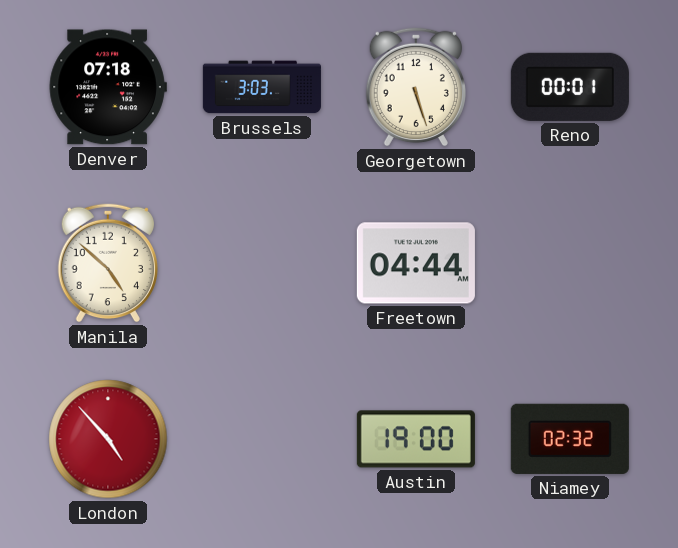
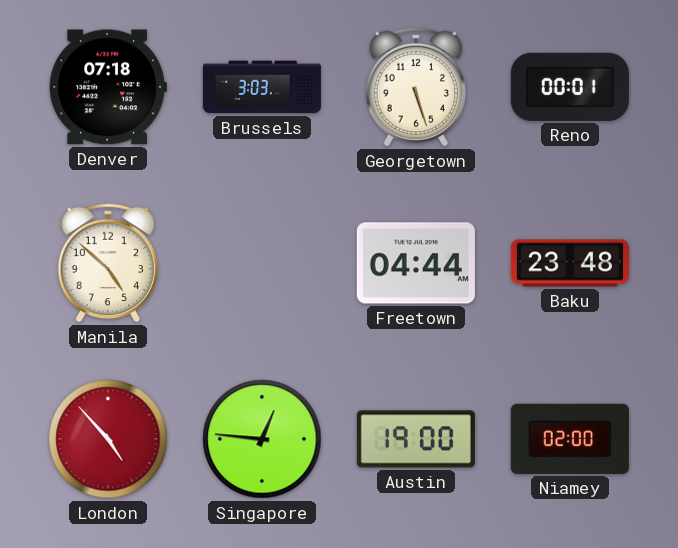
Baku: none -> 23:48
Singapore: none -> 12:46
Niamey: 02:32 -> 02:00
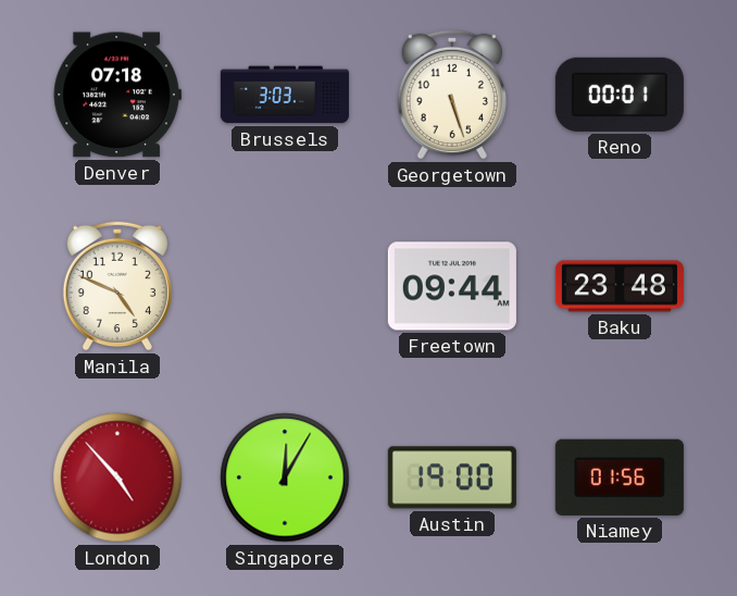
Manila: 4:52 -> 4:49
Freetown: 04:44 -> 09:44
Singapore: 12:46 -> 12:05
Niamey: 02:00 -> 01:56
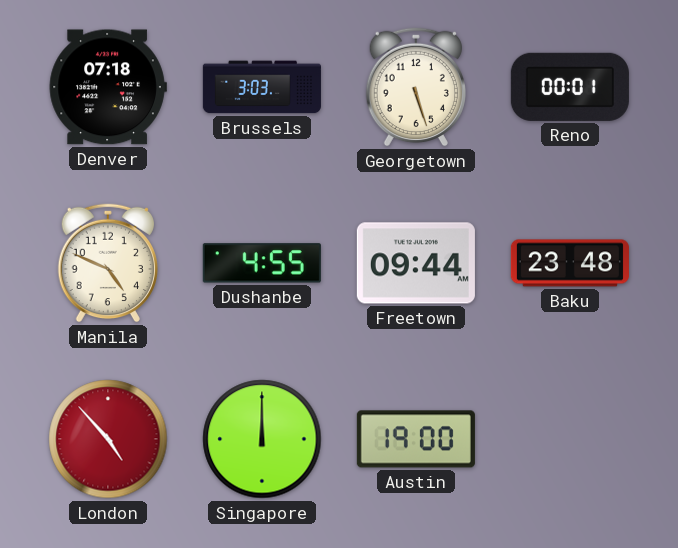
Dushanbe: none -> 4:55
Singapore: 12:05 -> 12:00
Niamey: 01:56 -> none
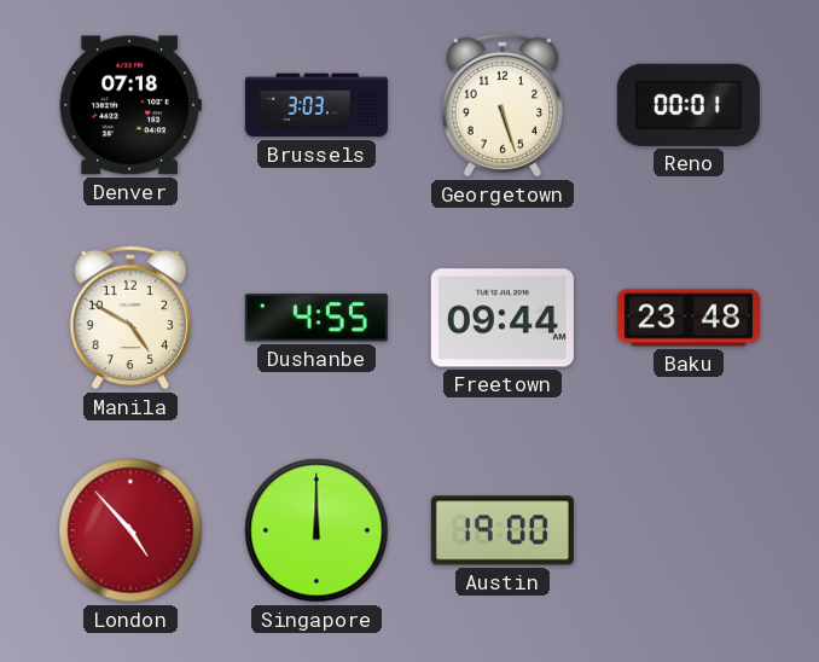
Manila: 4:49 -> 4:50
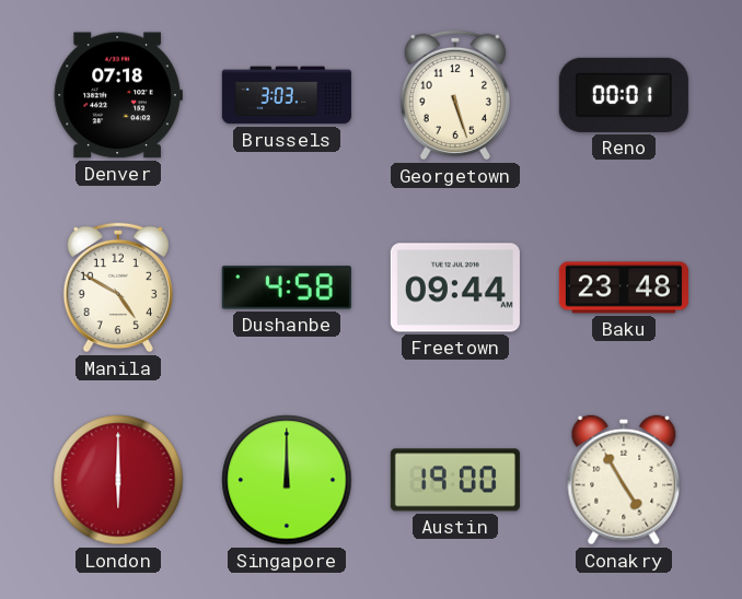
Dushanbe: 4:55 -> 4:58
London: 4:53 -> 6:00
Conakry: none -> 4:55
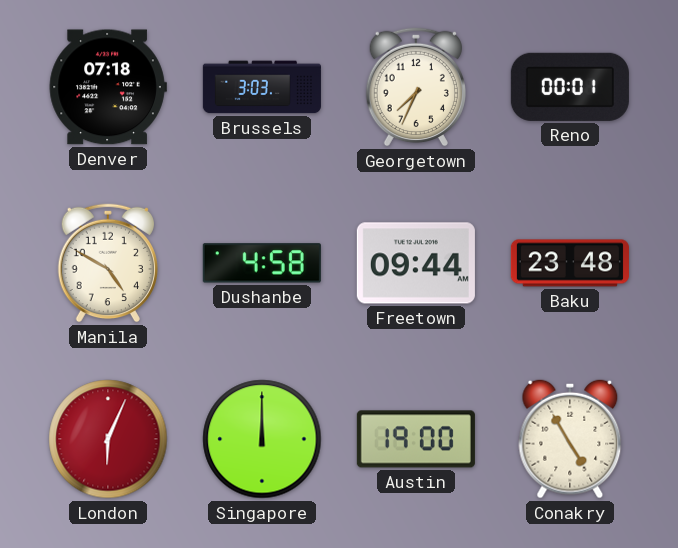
Georgetown: 5:27 -> 7:34
London: 6:00 -> 6:04
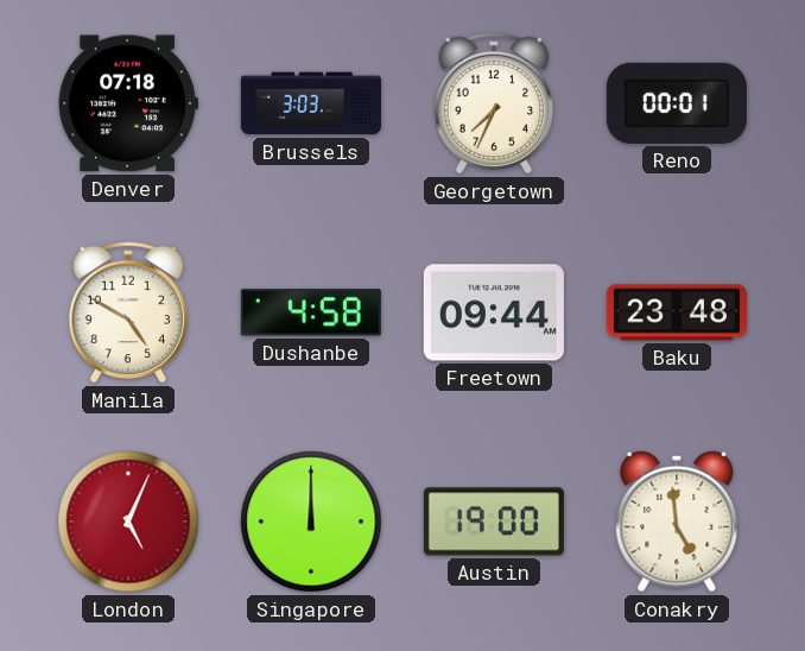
London: 6:04 -> 5:04
Conakry: 4:55 -> 4:59
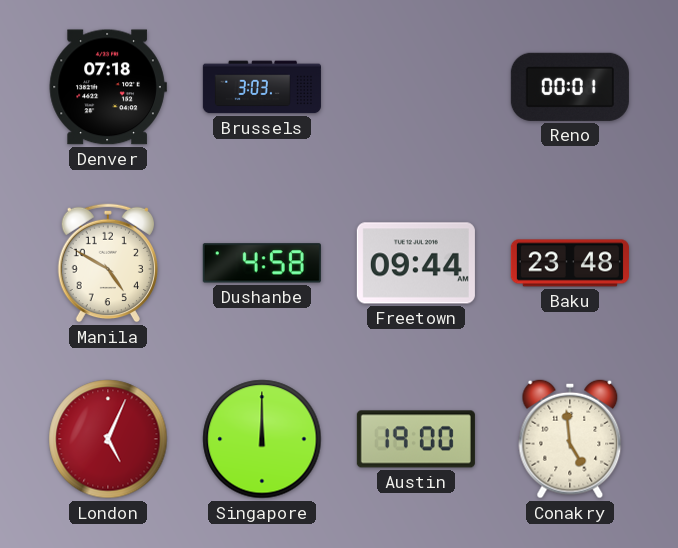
Georgetown: 7:34 -> none
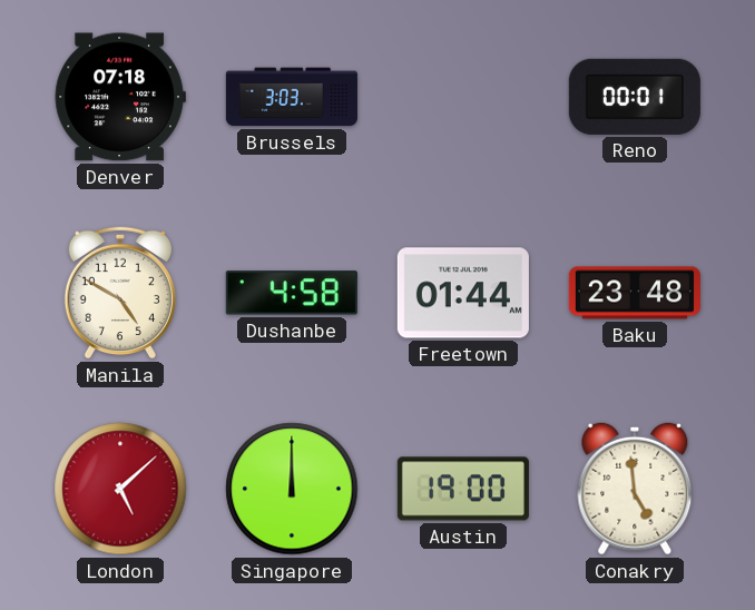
Freetown: 09:44 -> 01:44
London: 5:04 -> 5:08
